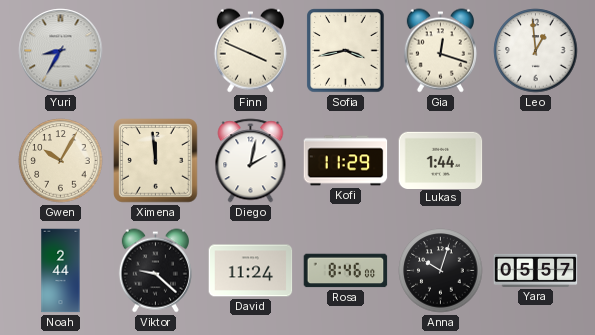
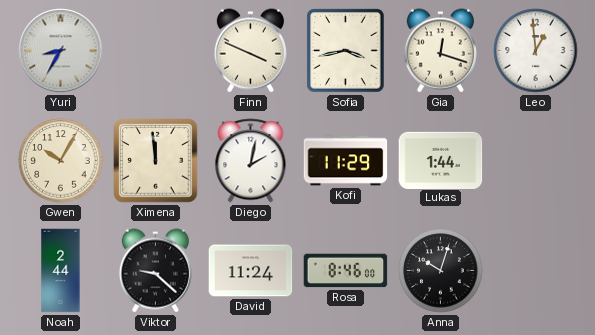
Yara: 05:57 -> none
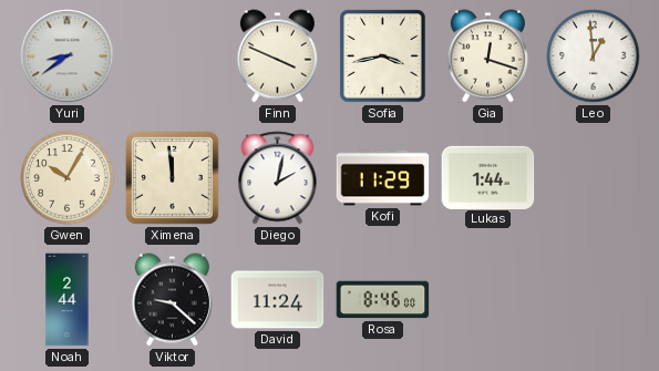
Yuri: 8:35 -> 8:39
Anna: 10:03 -> none
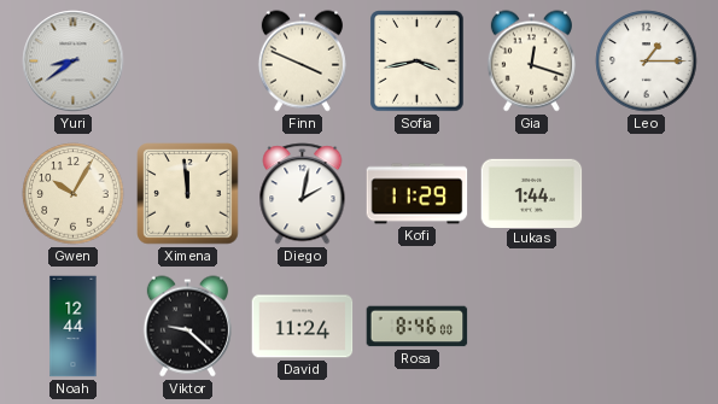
Leo: 12:59 -> 1:15
Noah: 2:44 -> 12:44
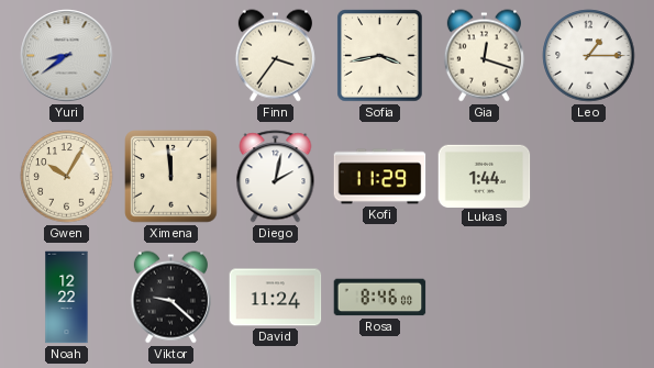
Finn: 3:49 -> 3:36
Noah: 12:44 -> 12:22
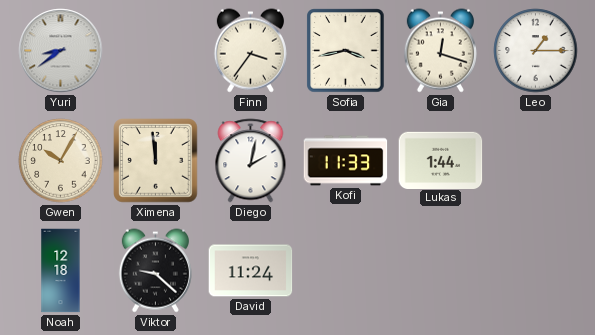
Kofi: 11:29 -> 11:33
Noah: 12:22 -> 12:18
Rosa: 8:46 -> none
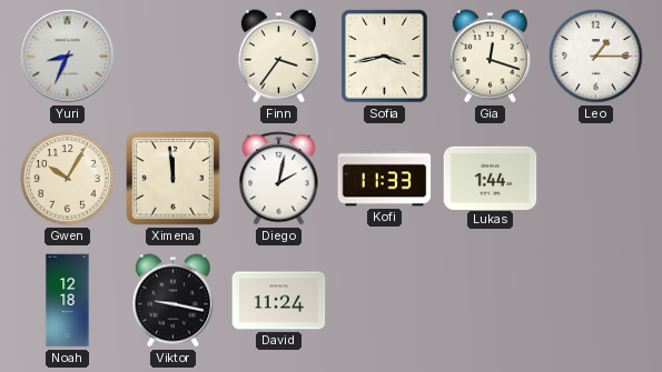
Yuri: 8:39 -> 8:34
Viktor: 9:22 -> 9:17
